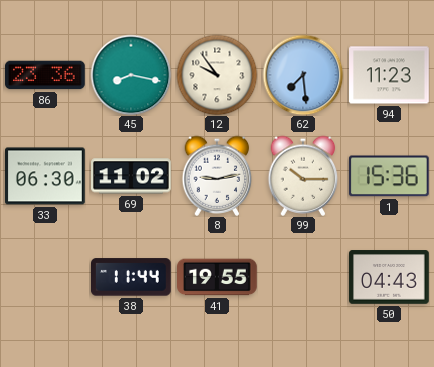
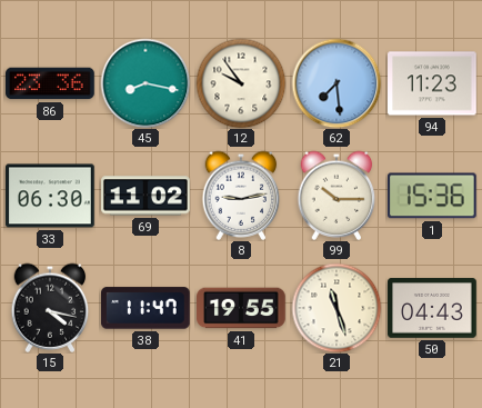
15: none -> 4:17
38: 11:44 -> 11:47
21: none -> 11:27
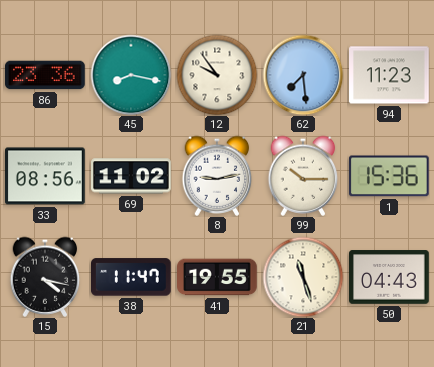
33: 06:30 -> 08:56
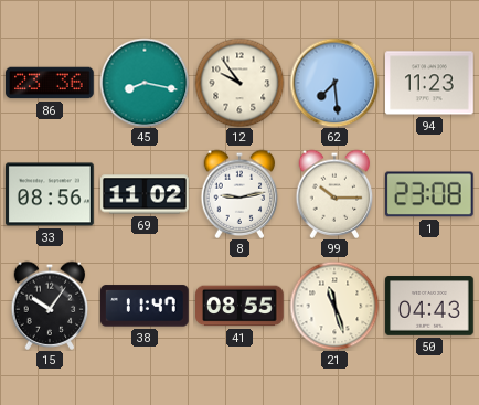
1: 15:36 -> 23:08
15: 4:17 -> 10:06
41: 19:55 -> 08:55
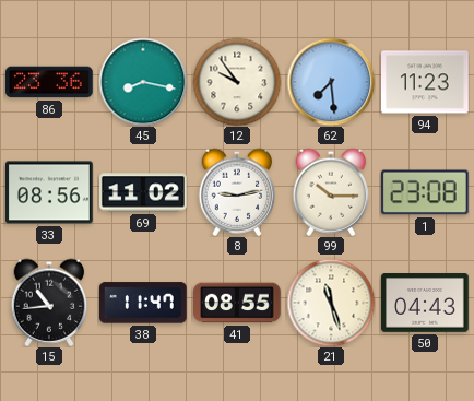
15: 10:06 -> 10:44
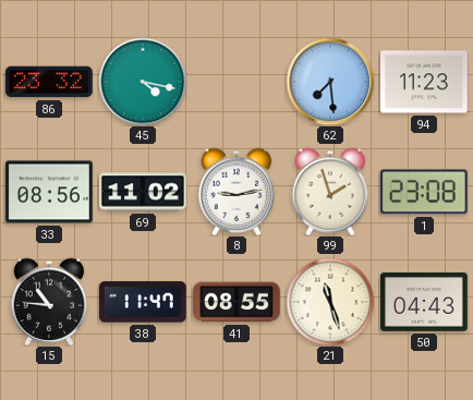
86: 23:36 -> 23:32
45: 8:17 -> 4:17
12: 9:54 -> none
99: 10:15 -> 1:57
15: 10:44 -> 10:46
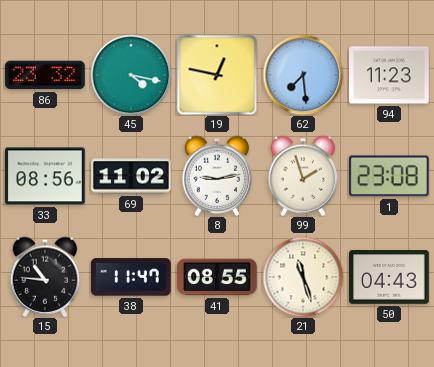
19: none -> 12:47
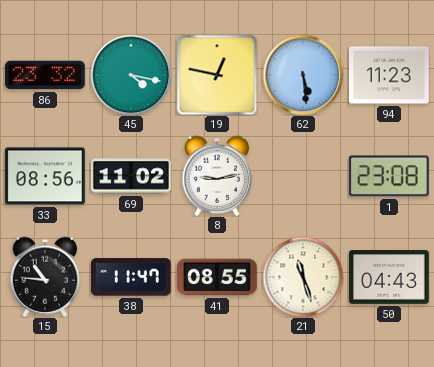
62: 7:29 -> 5:29
99: 1:57 -> none
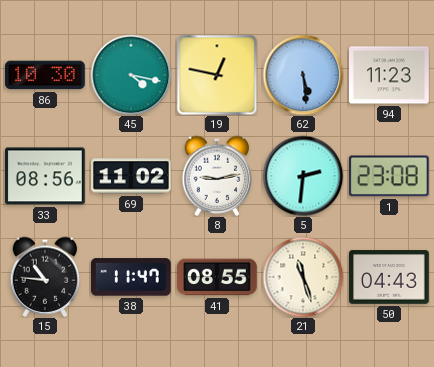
86: 23:32 -> 10:30
5: none -> 2:31
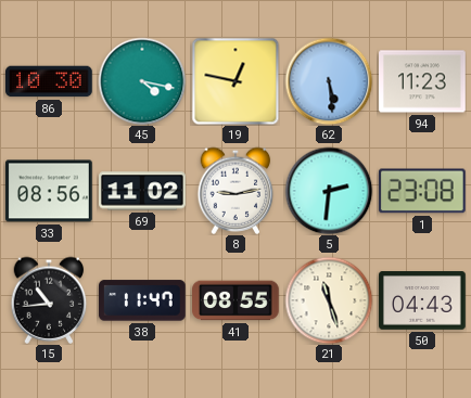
15: 10:46 -> 10:44
